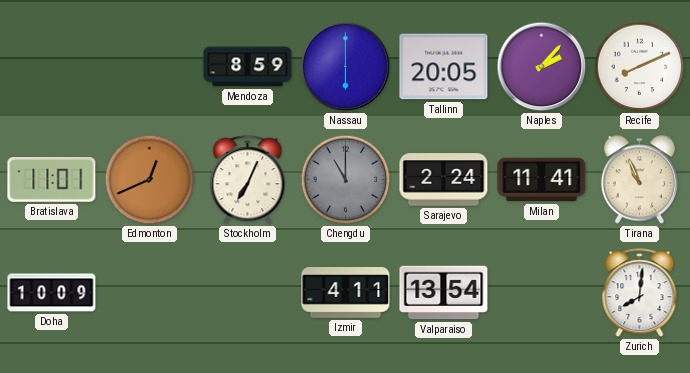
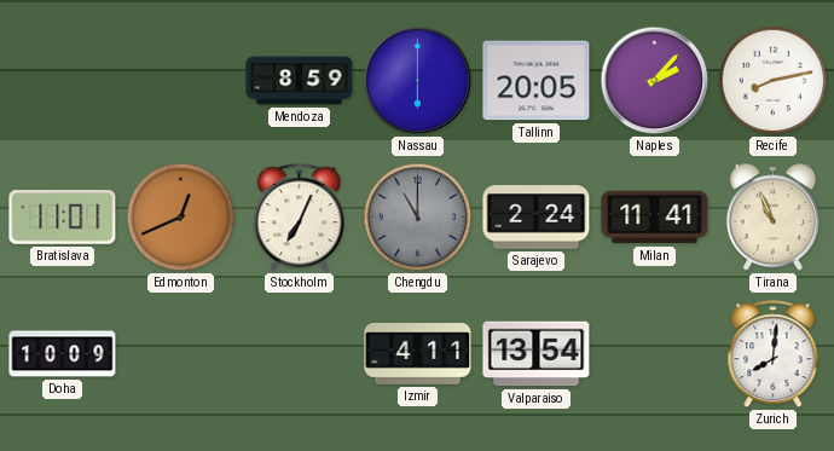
Recife: 8:11 -> 8:13
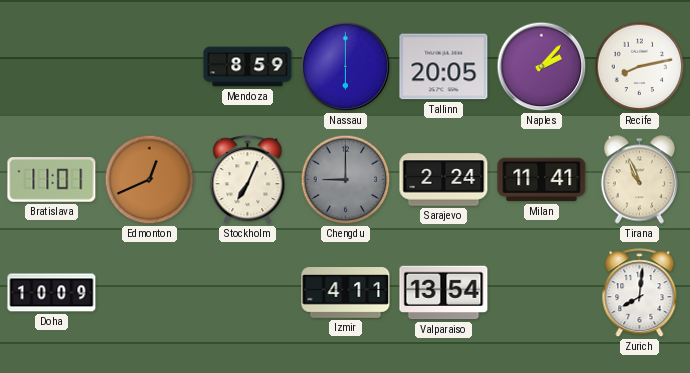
Chengdu: 11:00 -> 9:00
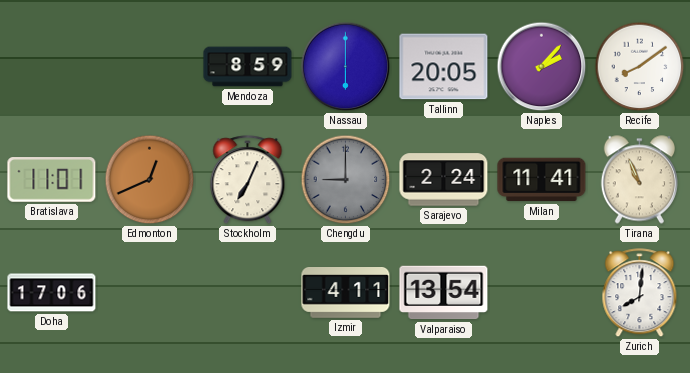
Recife: 8:13 -> 8:09
Doha: 10:09 -> 17:06
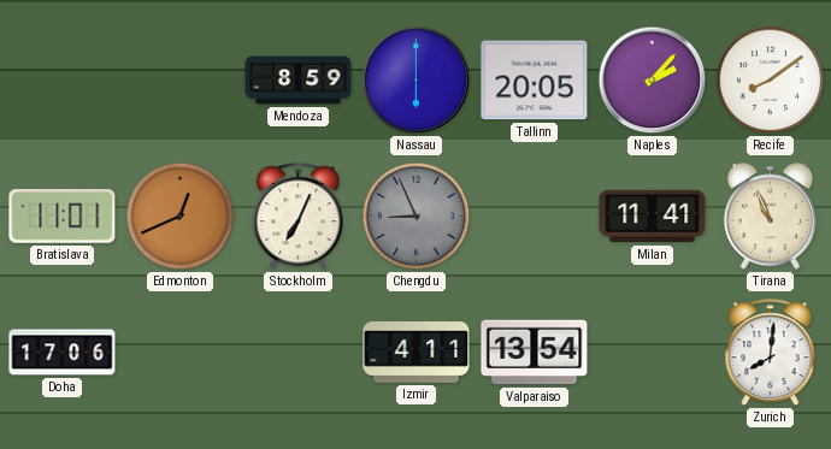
Chengdu: 9:00 -> 8:56
Sarajevo: 2:24 -> none
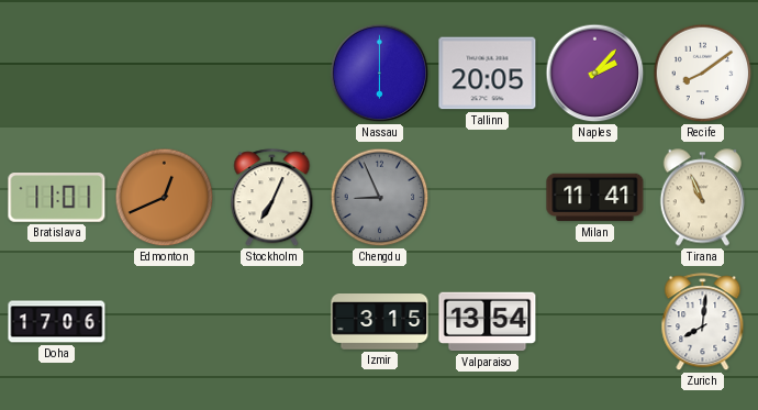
Mendoza: 8:59 -> none
Izmir: 4:11 -> 3:15
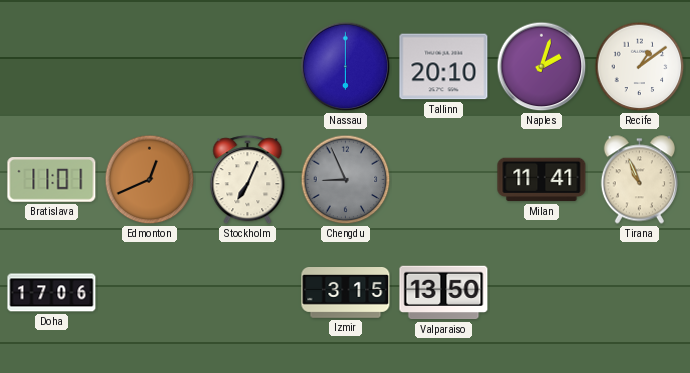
Tallinn: 20:05 -> 20:10
Naples: 2:07 -> 2:03
Recife: 8:09 -> 1:09
Valparaiso: 13:54 -> 13:50
Zurich: 8:01 -> none
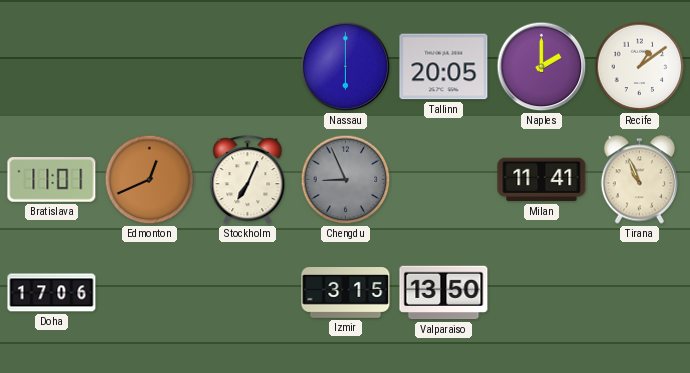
Tallinn: 20:10 -> 20:05
Naples: 2:03 -> 2:00
